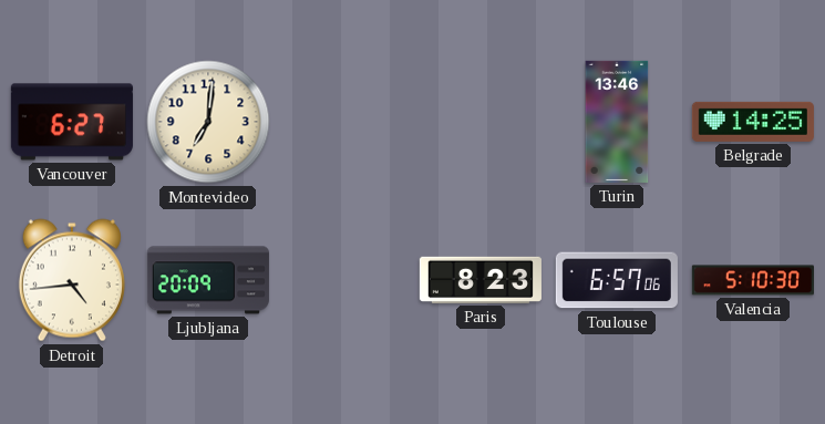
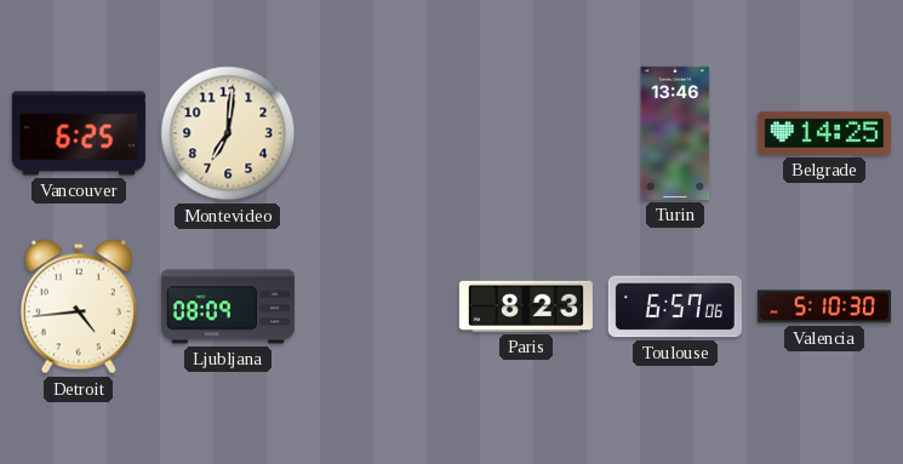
Vancouver: 6:27 -> 6:25
Ljubljana: 20:09 -> 08:09
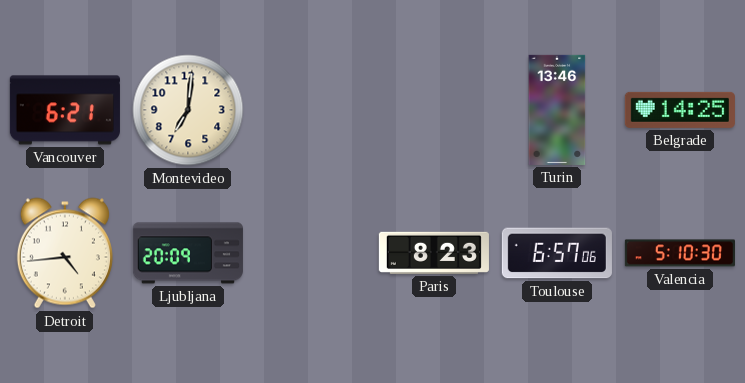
Vancouver: 6:25 -> 6:21
Ljubljana: 08:09 -> 20:09
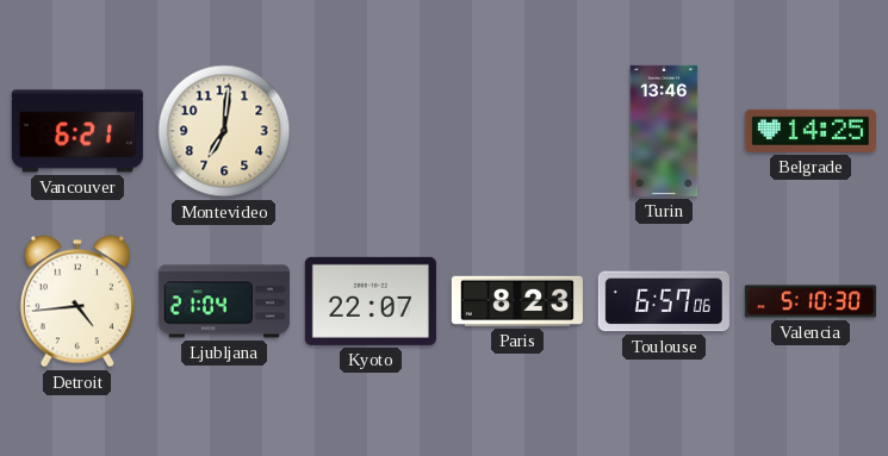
Ljubljana: 20:09 -> 21:04
Kyoto: none -> 22:07
